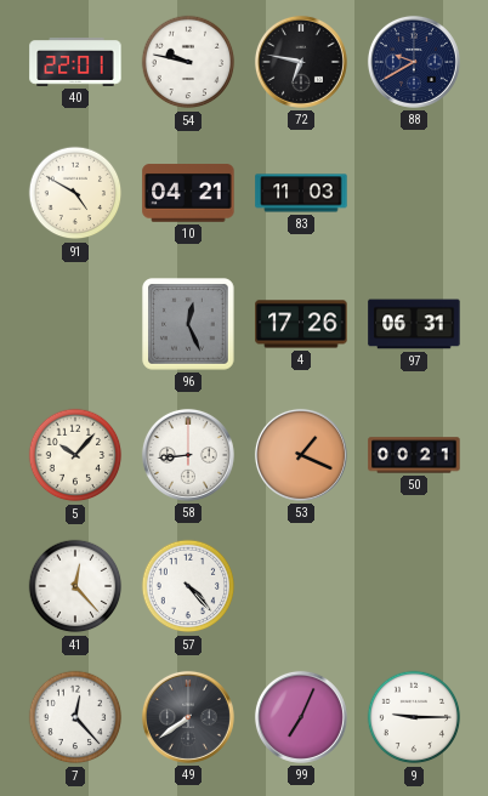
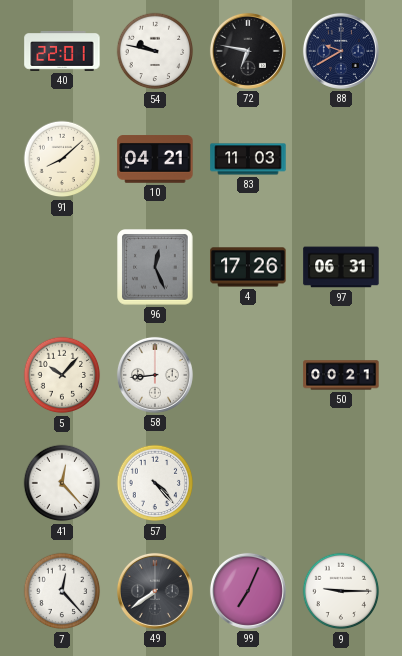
91: 4:50 -> 8:08
53: 1:19 -> none
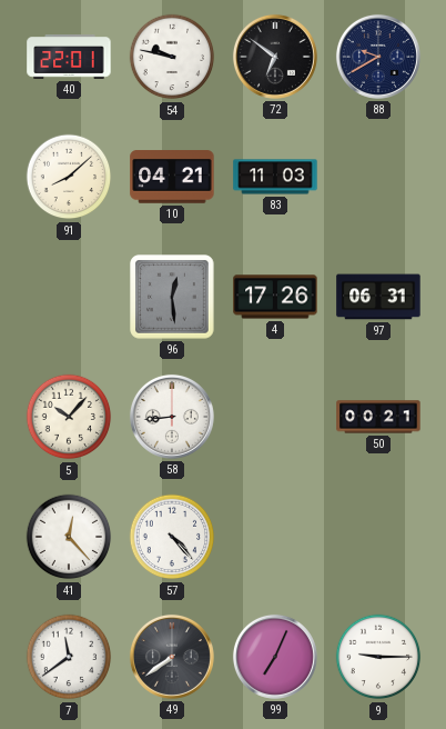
72: 6:47 -> 6:51
96: 12:26 -> 12:29
7: 12:23 -> 11:39
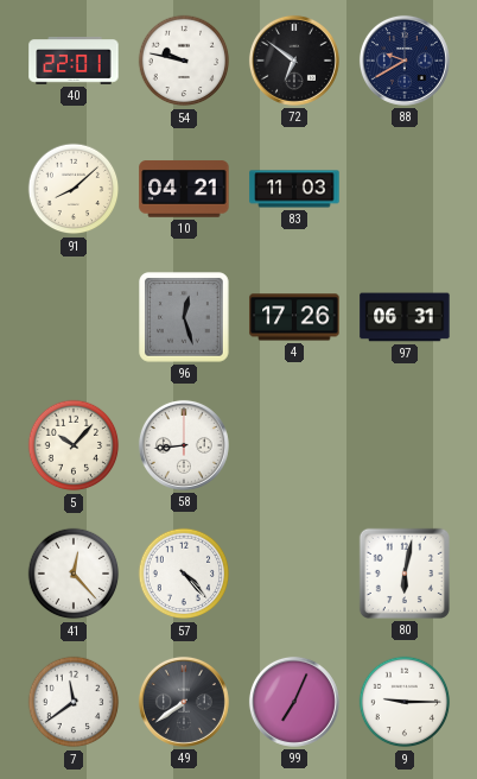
96: 12:29 -> 12:27
50: 00:21 -> none
80: none -> 6:02
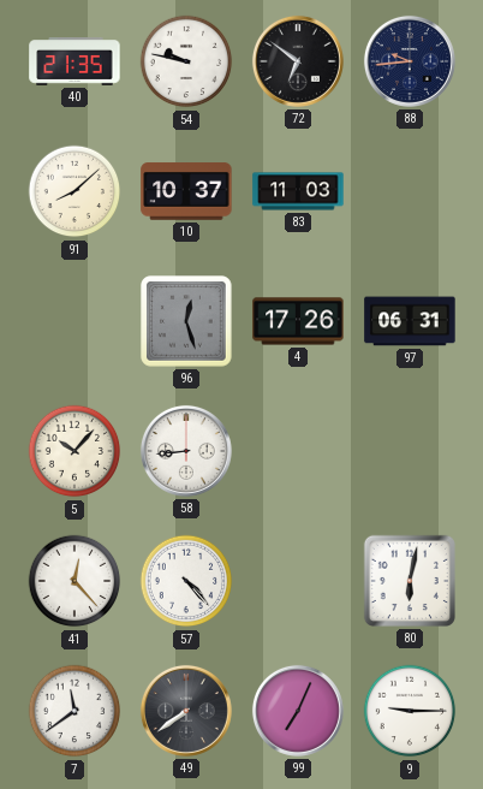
40: 22:01 -> 21:35
88: 9:40 -> 9:44
10: 04:21 -> 10:37
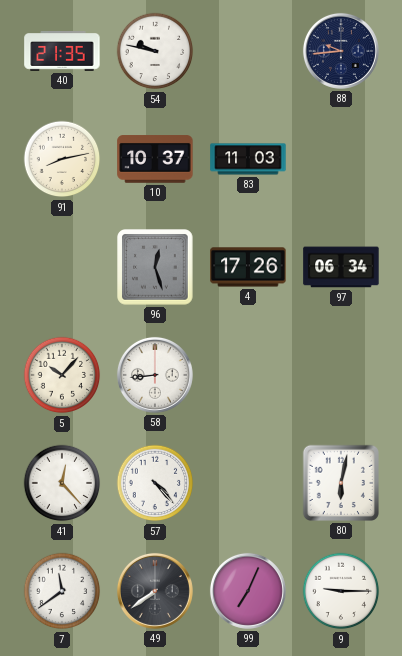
72: 6:51 -> none
91: 8:08 -> 8:13
97: 06:31 -> 06:34
